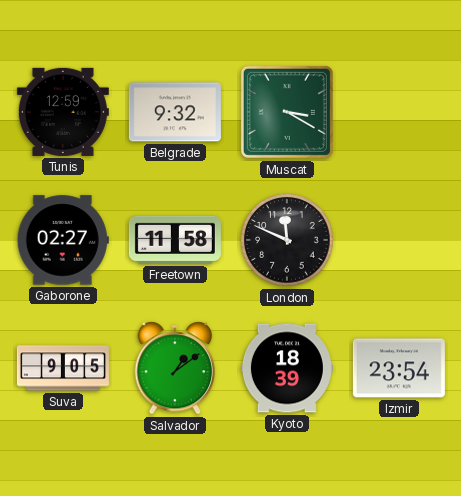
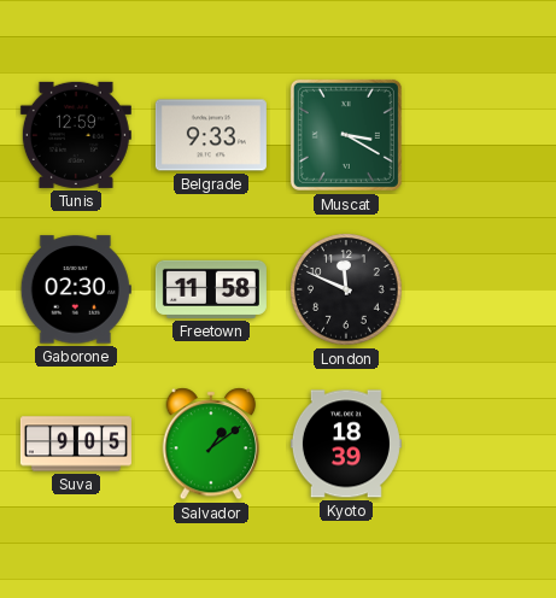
Belgrade: 9:32 -> 9:33
Gaborone: 02:27 -> 02:30
Izmir: 23:54 -> none
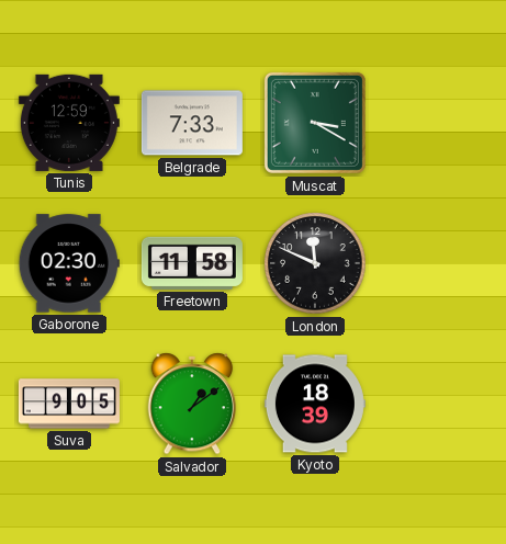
Belgrade: 9:33 -> 7:33
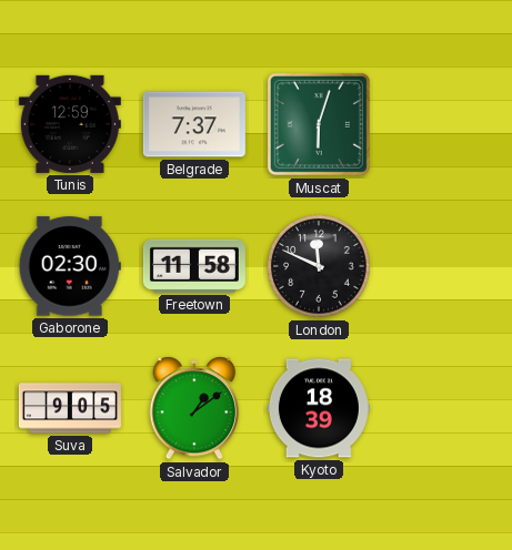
Belgrade: 7:33 -> 7:37
Muscat: 3:20 -> 6:03
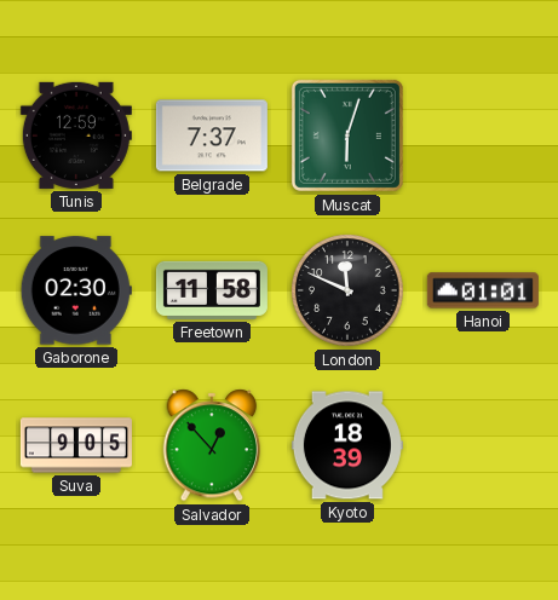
Hanoi: none -> 01:01
Salvador: 1:09 -> 12:53
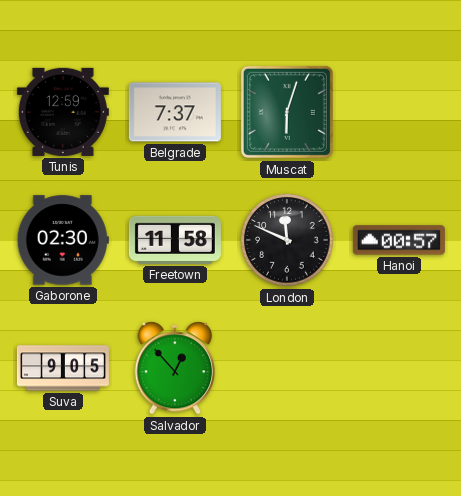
Hanoi: 01:01 -> 00:57
Kyoto: 18:39 -> none
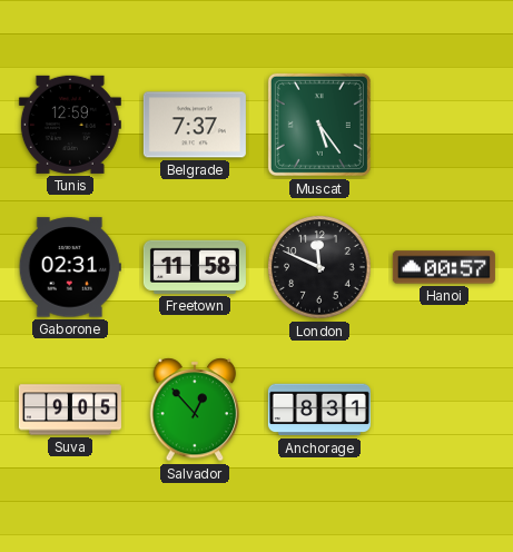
Muscat: 6:03 -> 5:24
Gaborone: 02:30 -> 02:31
Anchorage: none -> 8:31
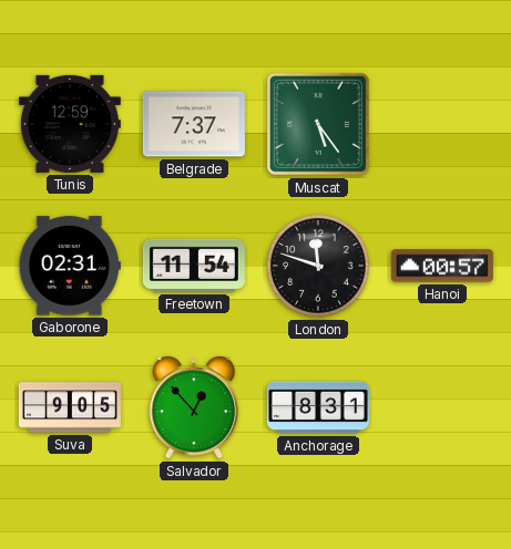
Freetown: 11:58 -> 11:54
London: 11:49 -> 11:48
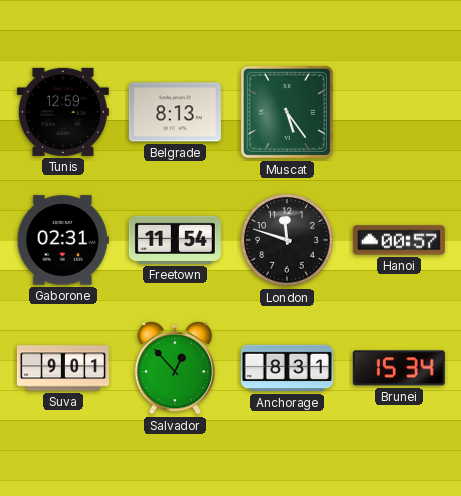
Belgrade: 7:37 -> 8:13
Suva: 9:05 -> 9:01
Brunei: none -> 15:34
